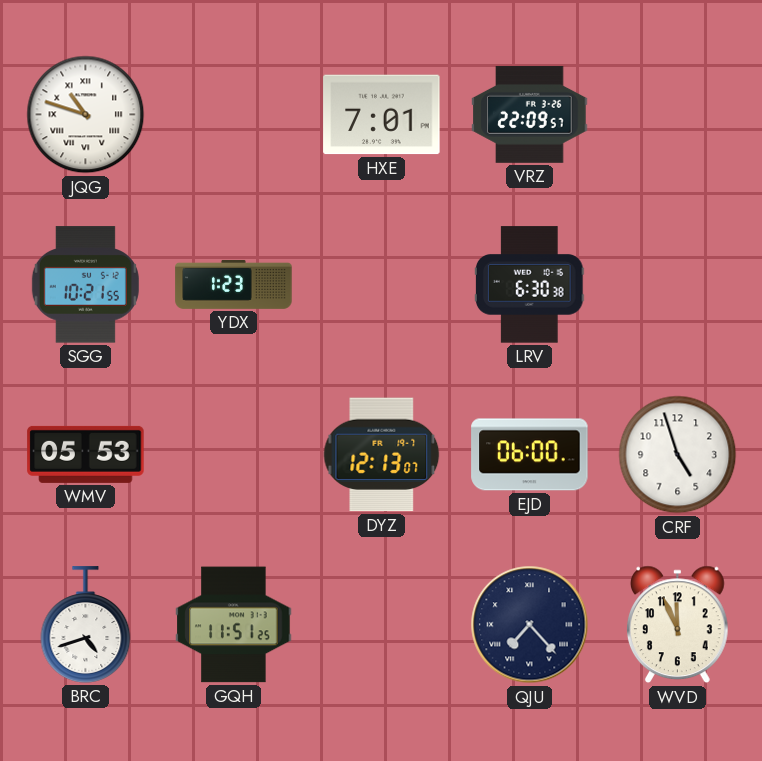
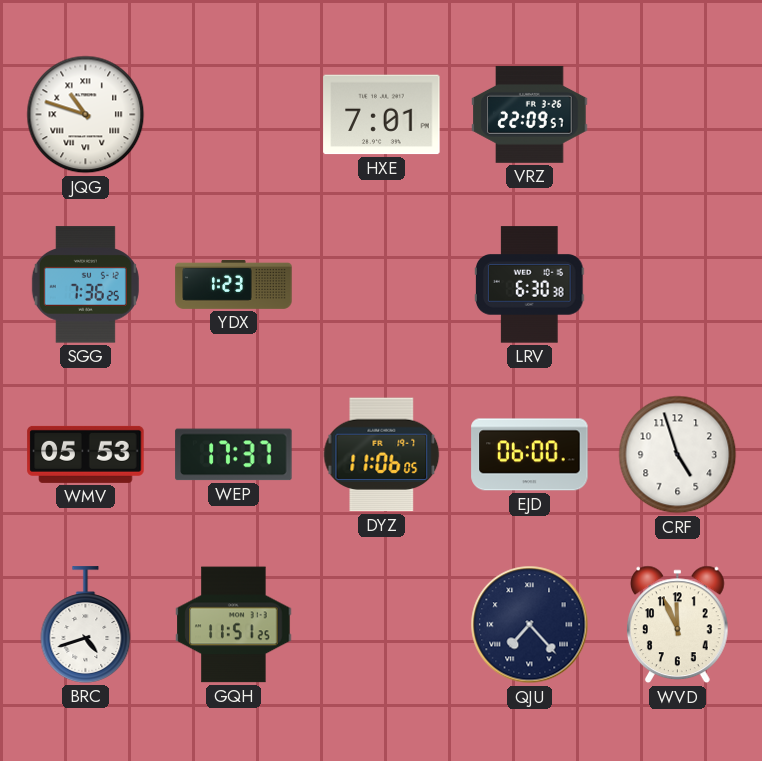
SGG: 10:21 -> 7:36
WEP: none -> 17:37
DYZ: 12:13 -> 11:06
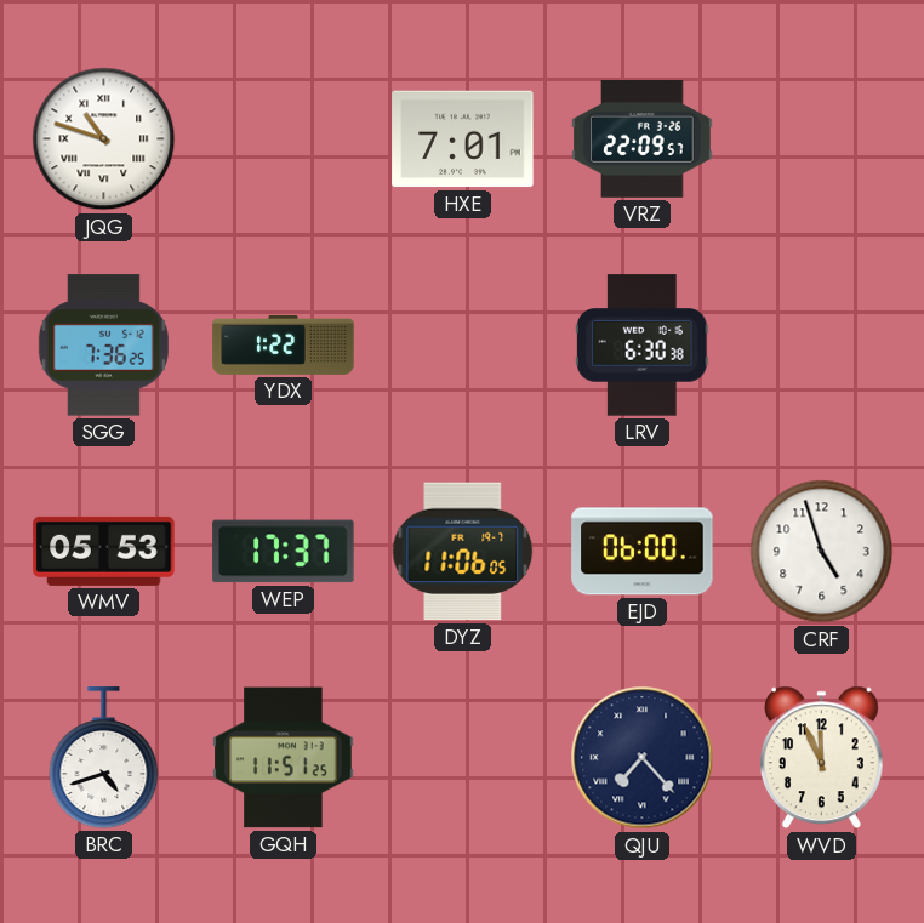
YDX: 1:23 -> 1:22
